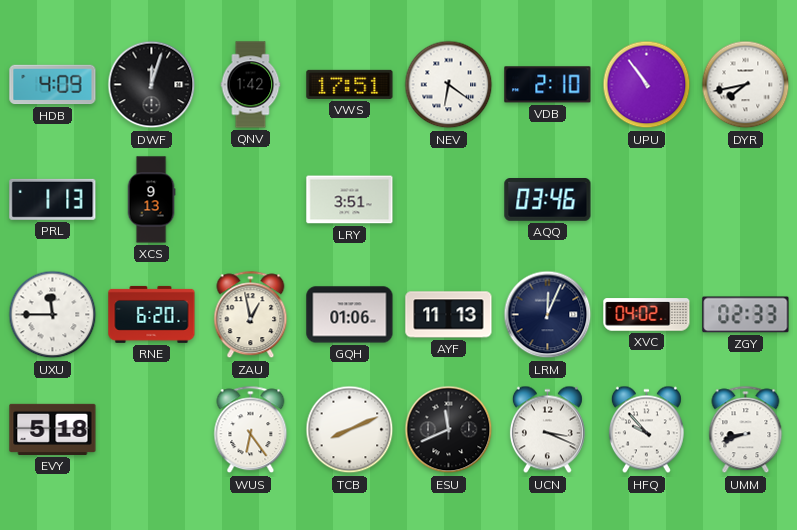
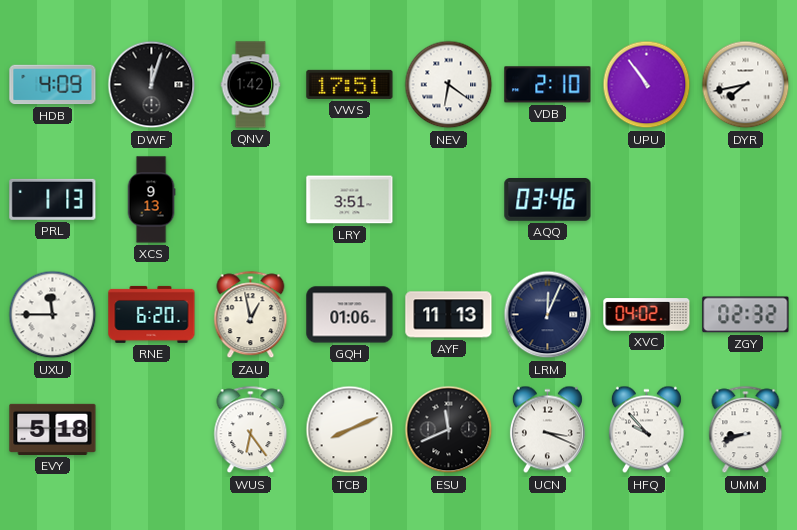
ZGY: 02:33 -> 02:32
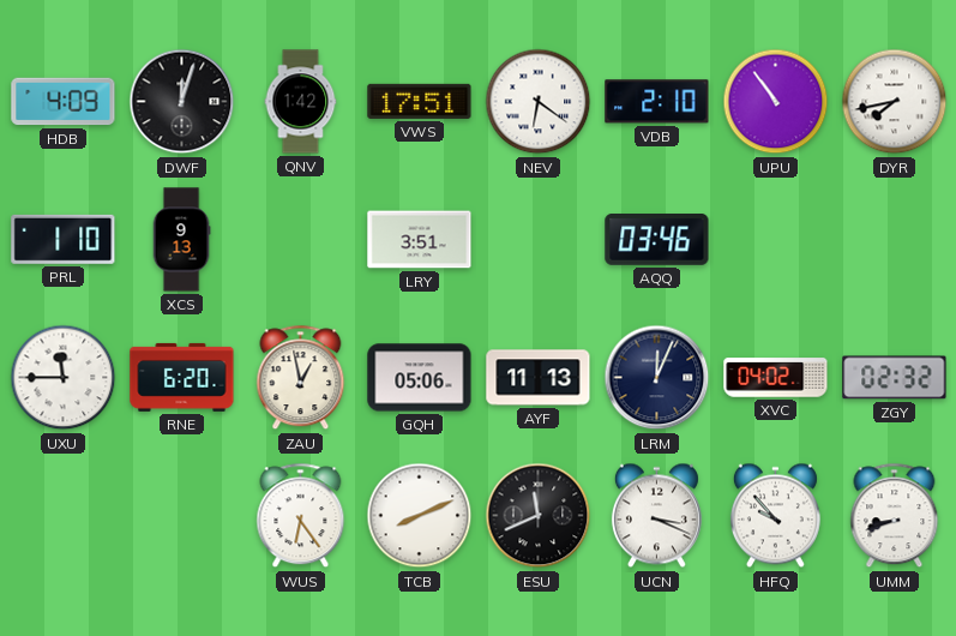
PRL: 1:13 -> 1:10
GQH: 01:06 -> 05:06
EVY: 5:18 -> none
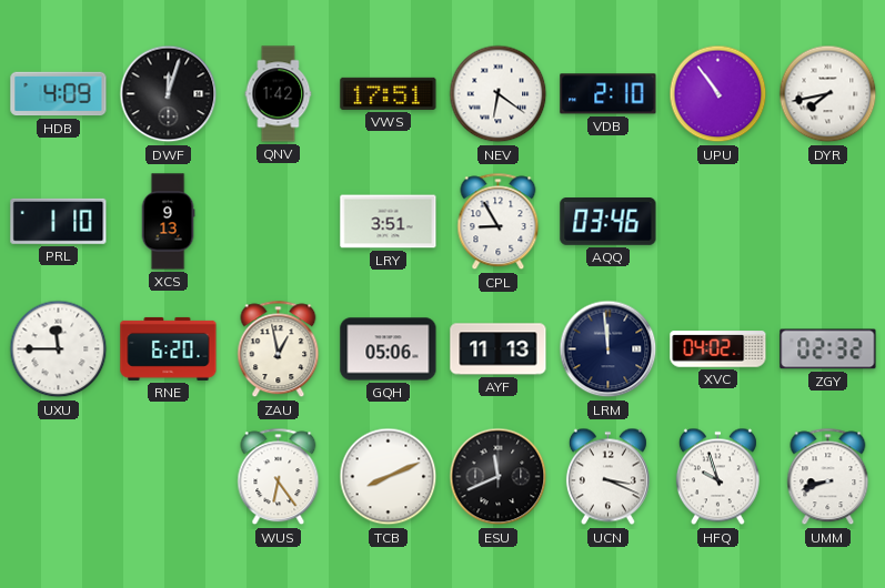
CPL: none -> 8:55
LRM: 12:04 -> 11:59
HFQ: 9:53 -> 9:57
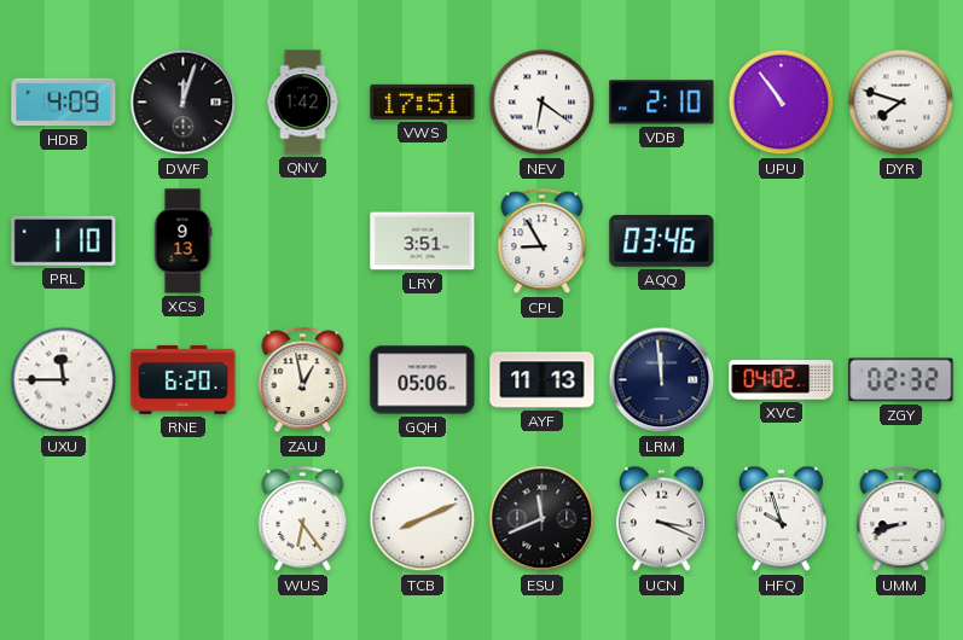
DYR: 7:43 -> 7:48
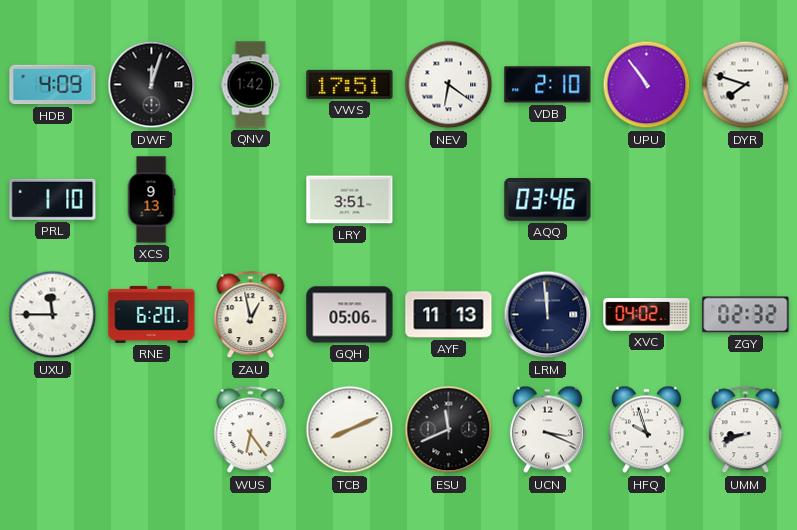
CPL: 8:55 -> none
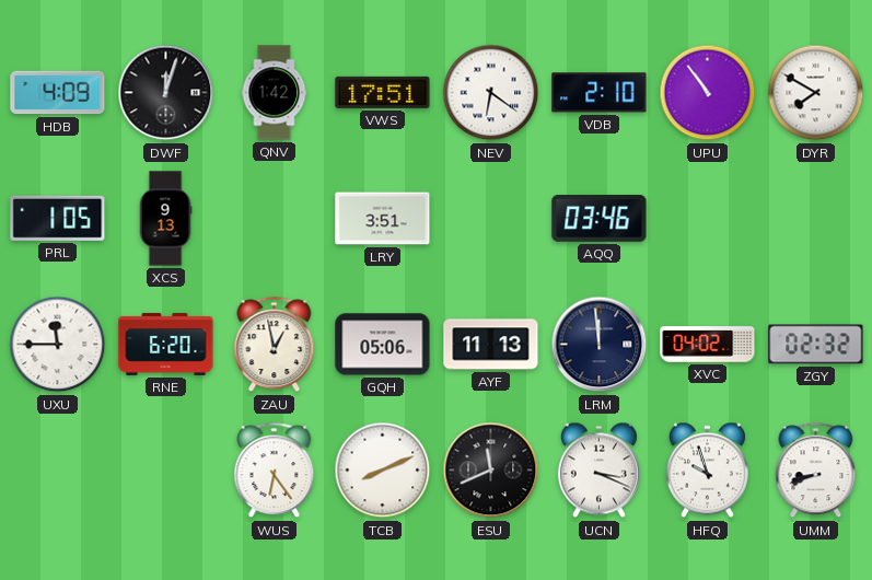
DYR: 7:48 -> 7:50
PRL: 1:10 -> 1:05
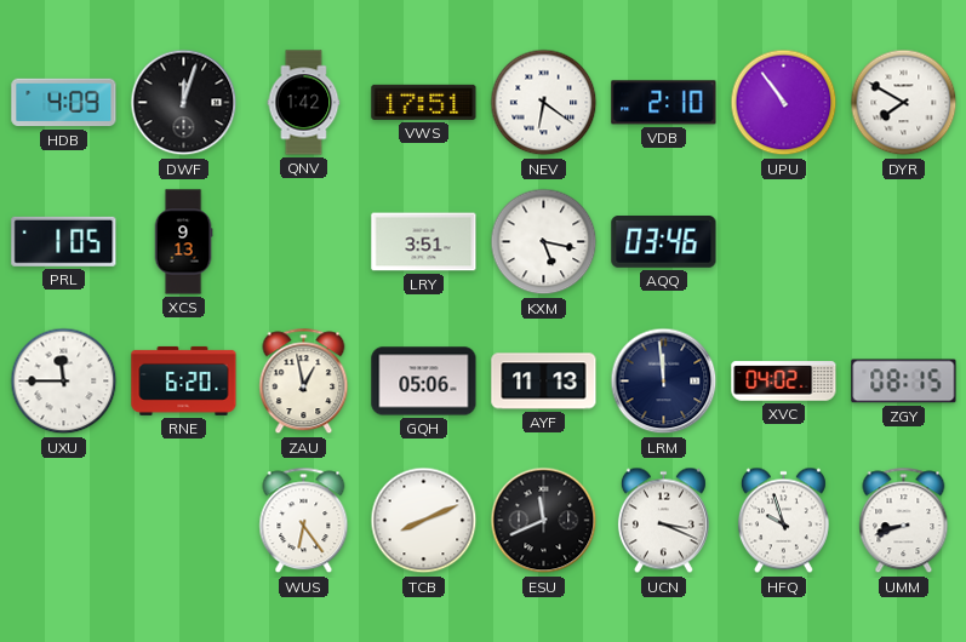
KXM: none -> 5:17
ZGY: 02:32 -> 08:15
